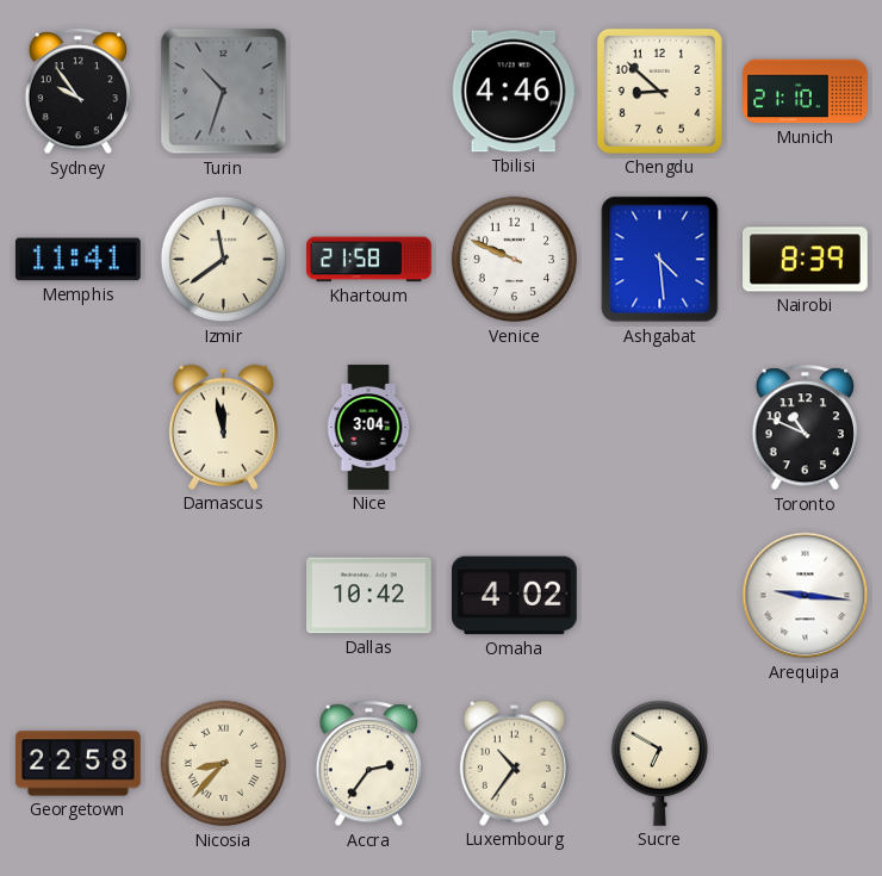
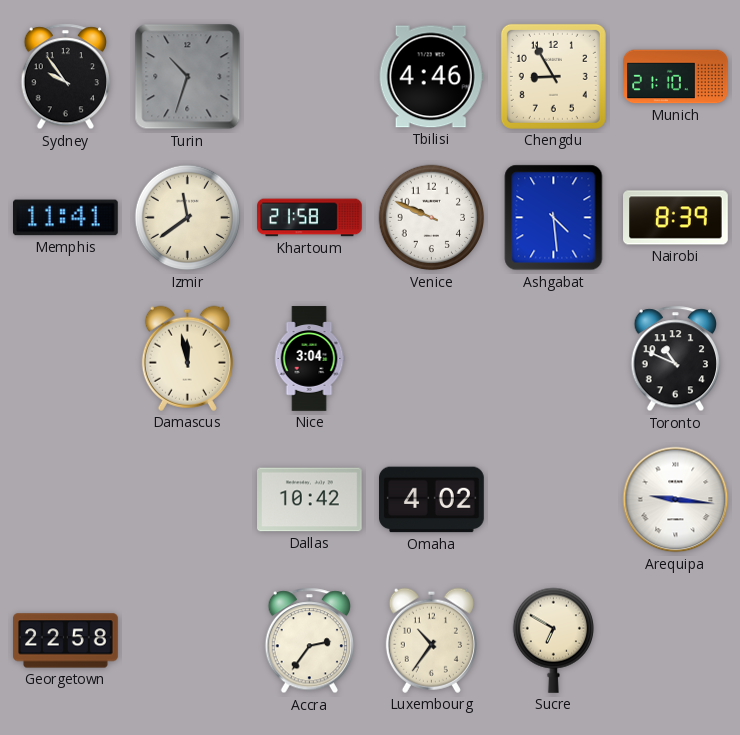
Chengdu: 8:52 -> 8:55
Nicosia: 8:37 -> none
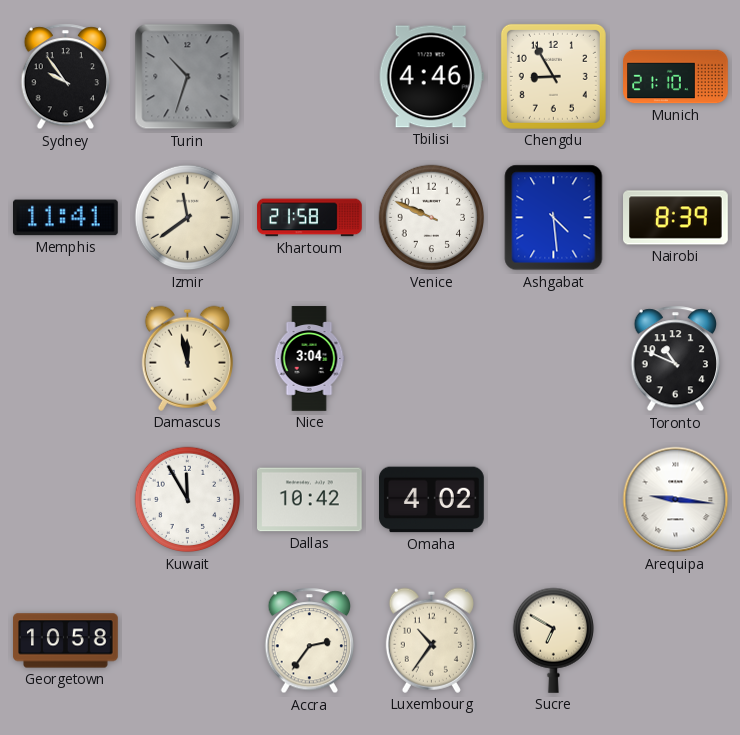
Kuwait: none -> 11:55
Georgetown: 22:58 -> 10:58
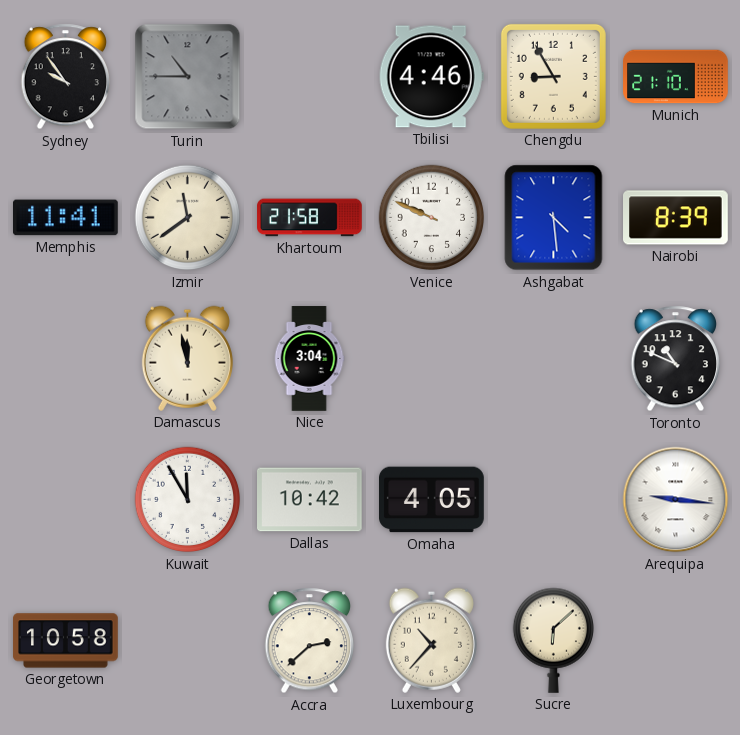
Turin: 10:33 -> 10:45
Omaha: 4:02 -> 4:05
Accra: 2:36 -> 2:38
Luxembourg: 10:36 -> 10:37
Sucre: 6:50 -> 6:08
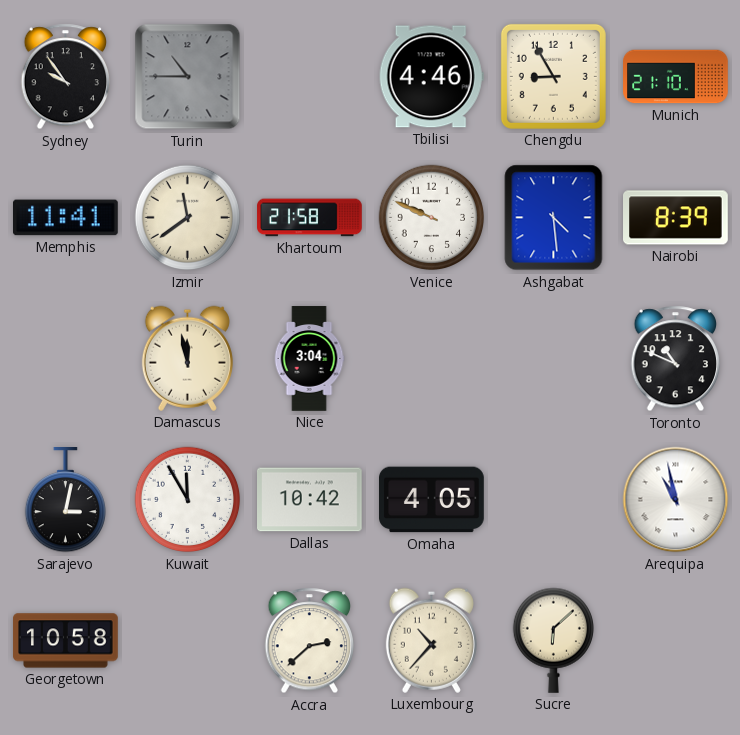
Sarajevo: none -> 3:02
Arequipa: 9:16 -> 10:58
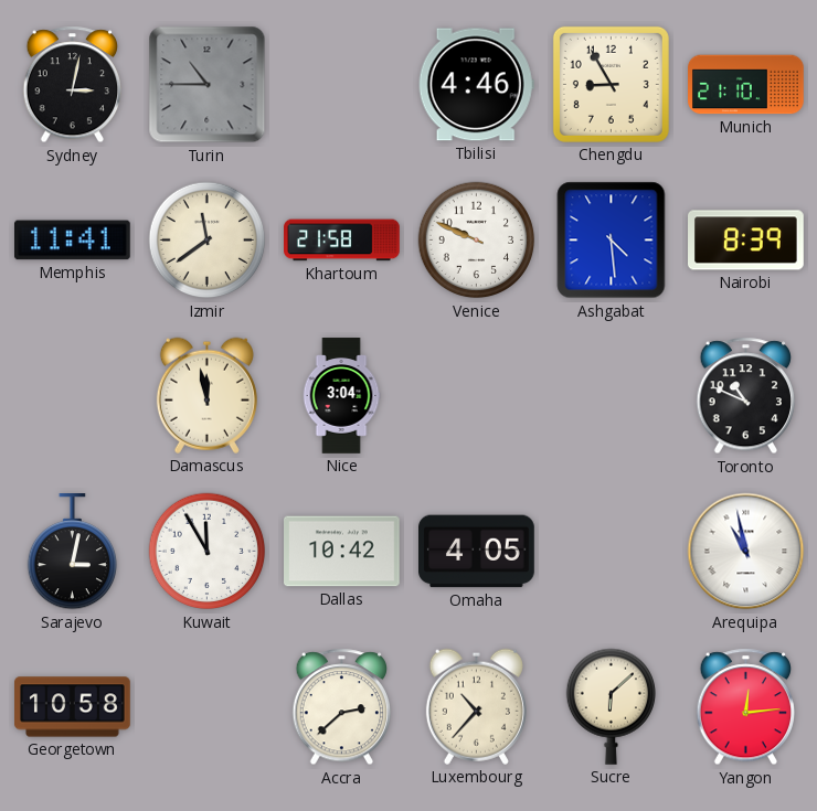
Sydney: 9:54 -> 3:02
Yangon: none -> 12:14
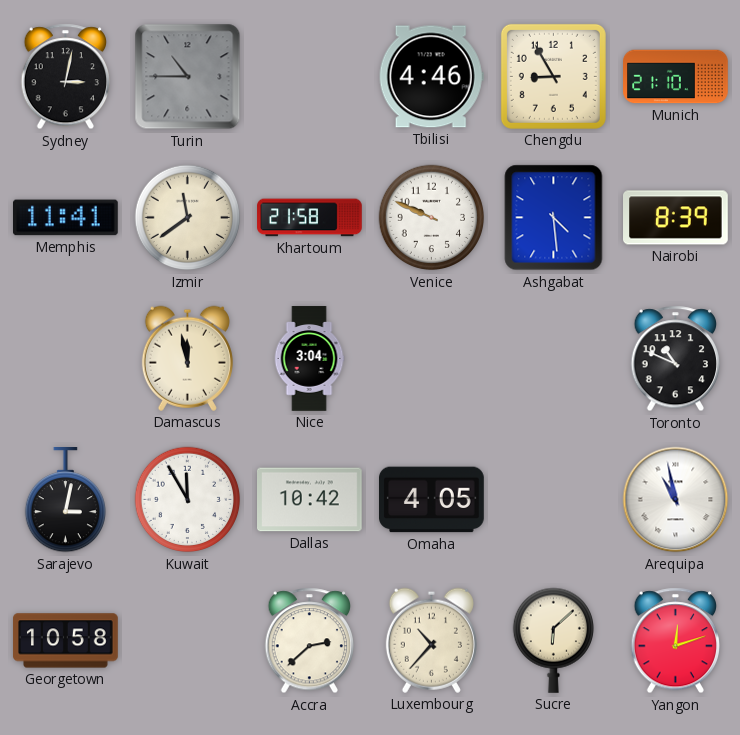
Yangon: 12:14 -> 12:12
